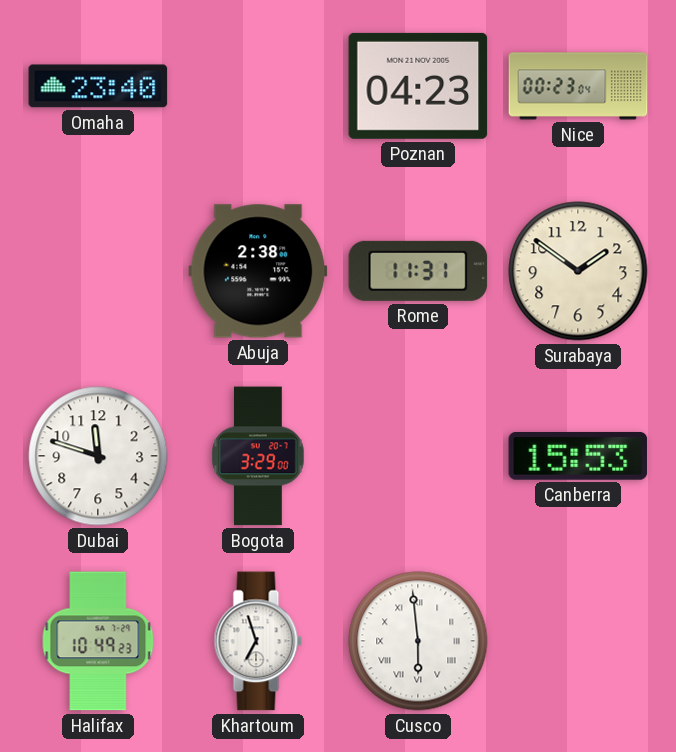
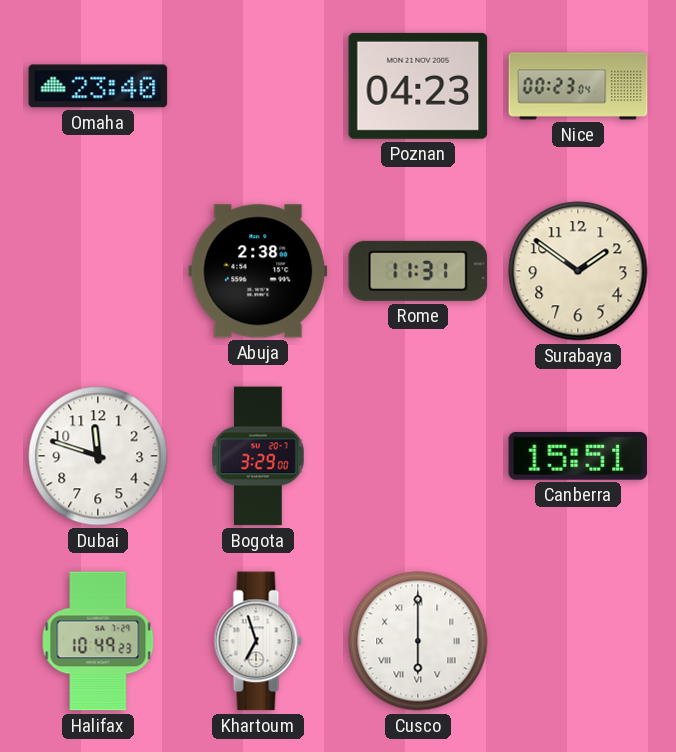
Canberra: 15:53 -> 15:51
Cusco: 5:59 -> 6:00
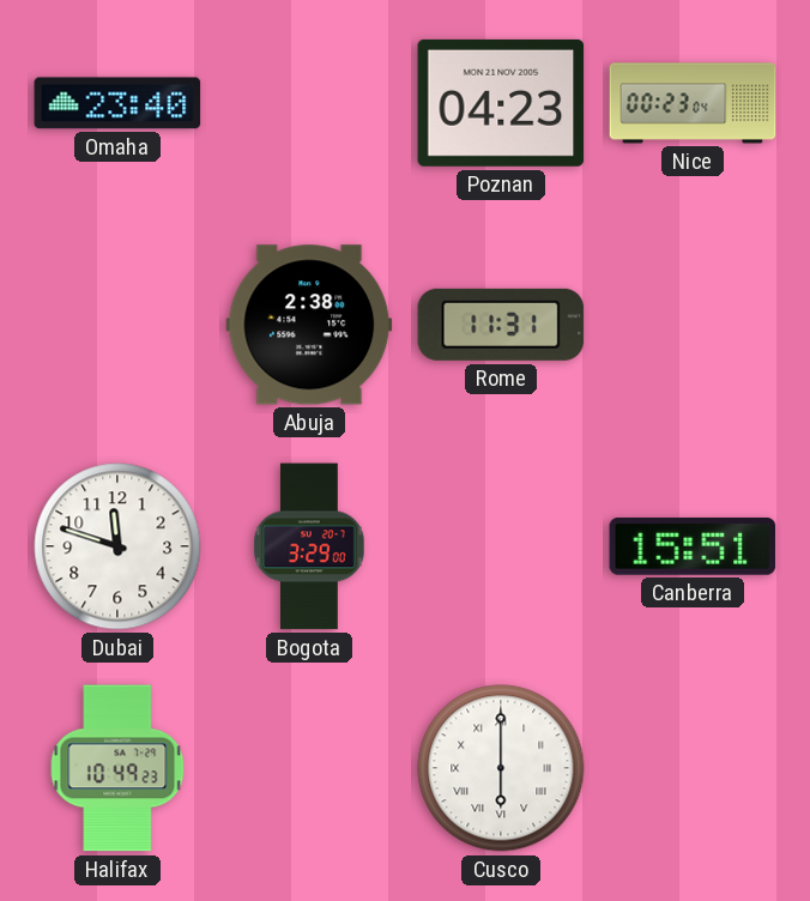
Surabaya: 1:51 -> none
Khartoum: 6:57 -> none
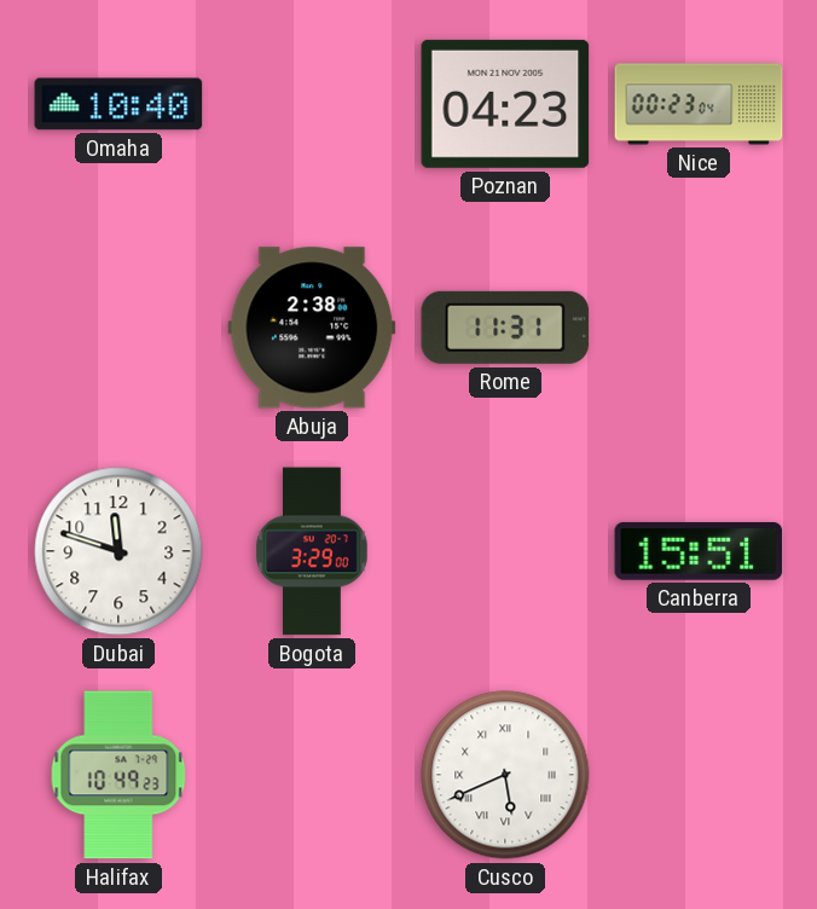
Omaha: 23:40 -> 10:40
Cusco: 6:00 -> 5:41
